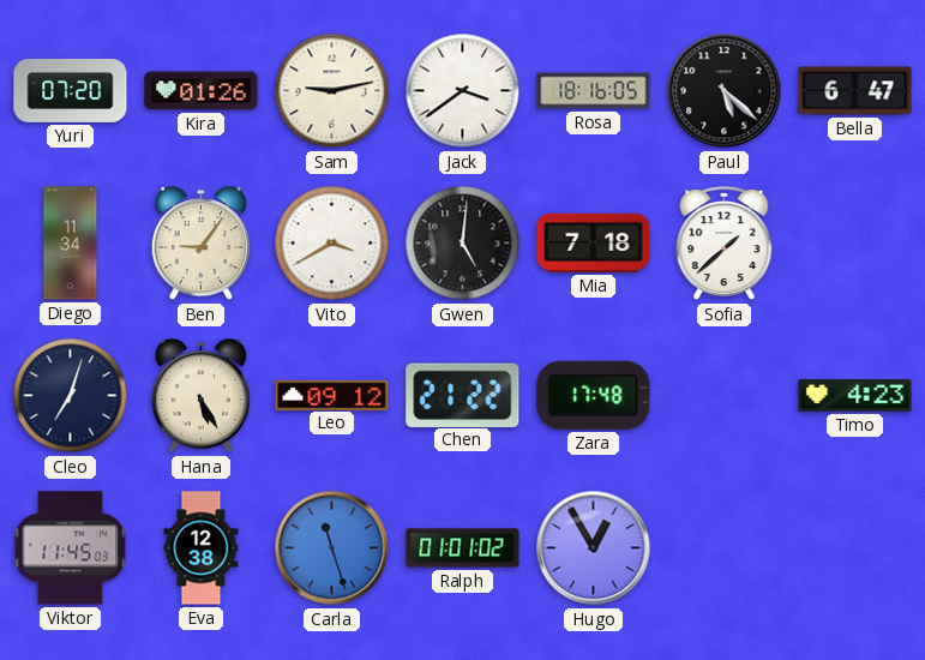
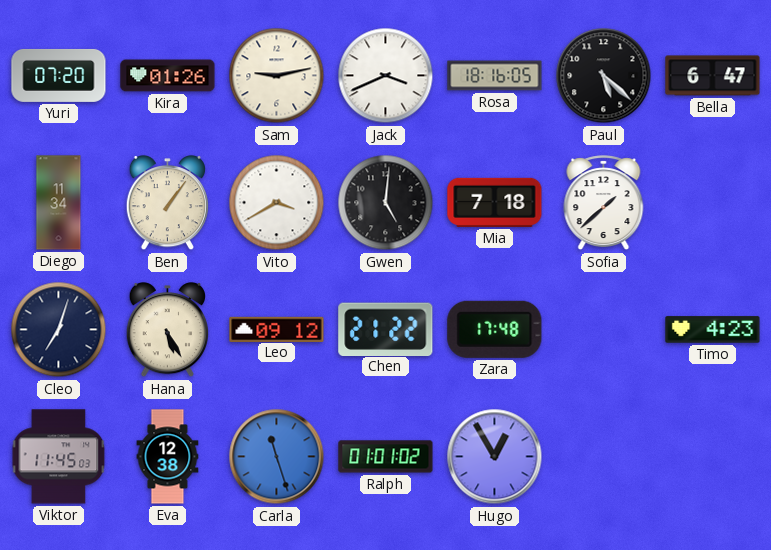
Jack: 3:39 -> 3:41
Ben: 9:06 -> 1:06
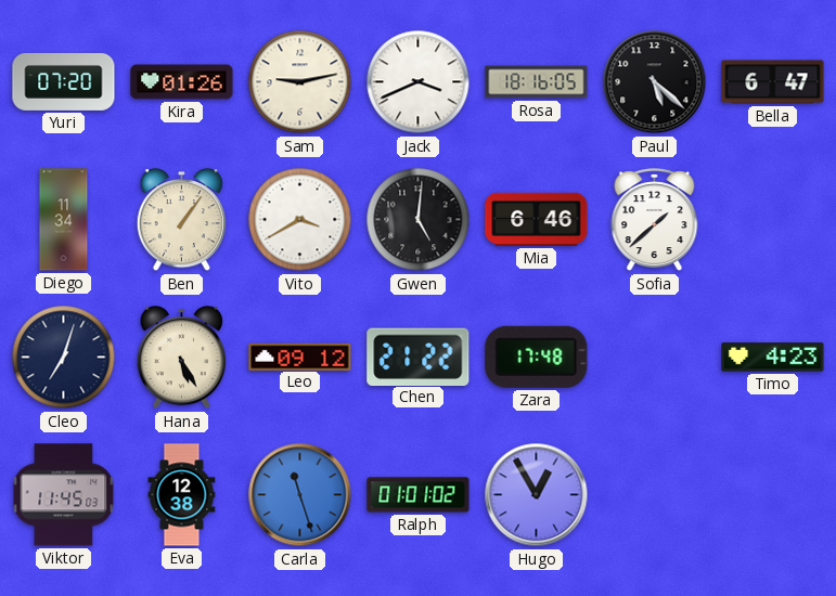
Mia: 7:18 -> 6:46
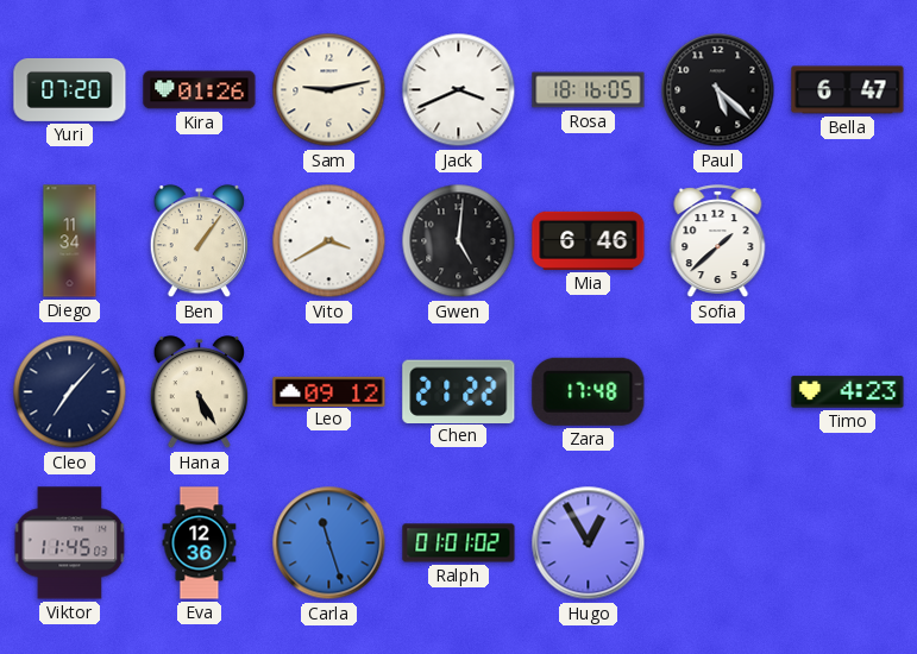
Cleo: 7:03 -> 7:07
Eva: 12:38 -> 12:36
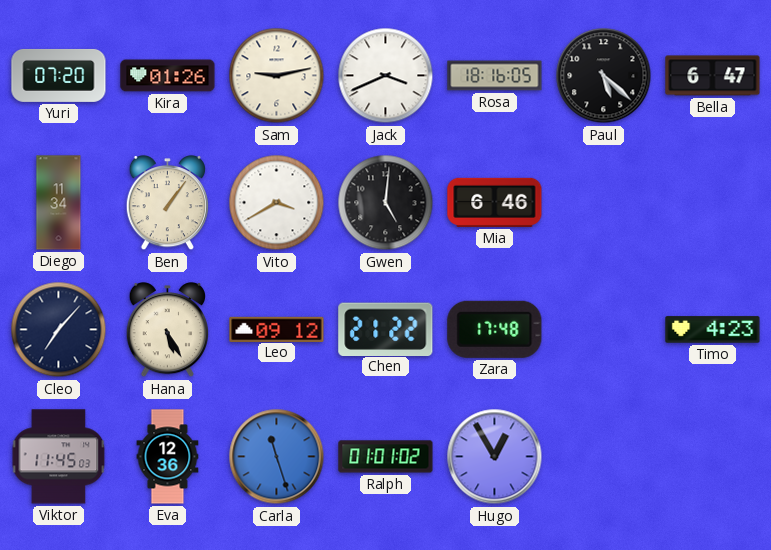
Sofia: 1:38 -> none
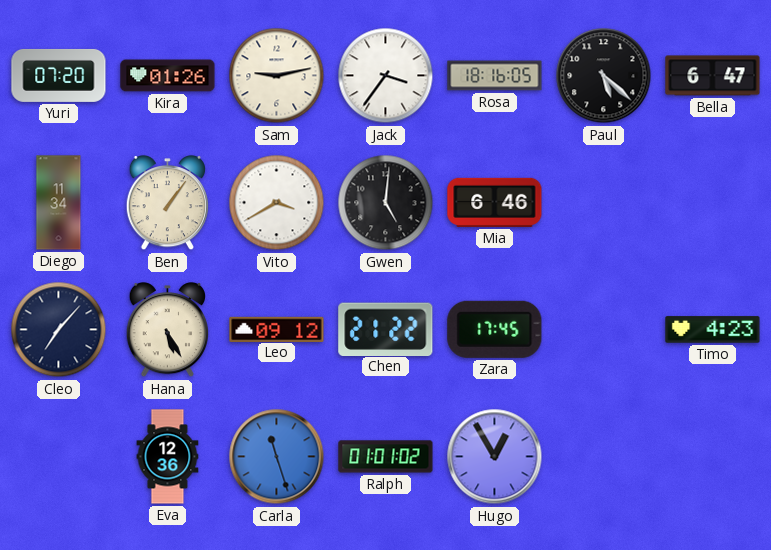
Jack: 3:41 -> 3:36
Zara: 17:48 -> 17:45
Viktor: 11:45 -> none
